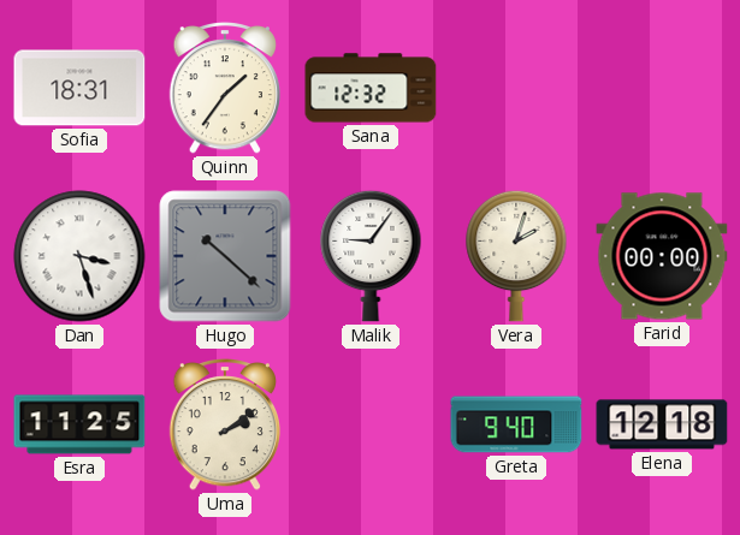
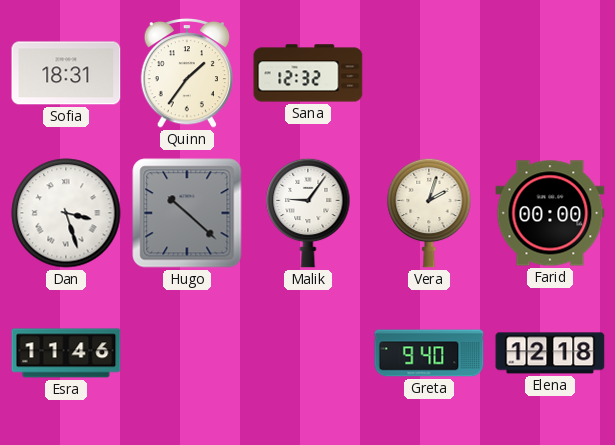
Esra: 11:25 -> 11:46
Uma: 2:09 -> none
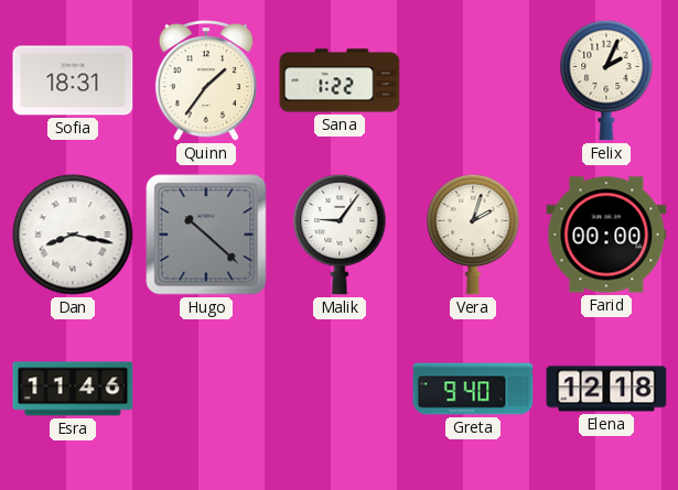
Sana: 12:32 -> 1:22
Felix: none -> 2:04
Dan: 3:27 -> 8:17
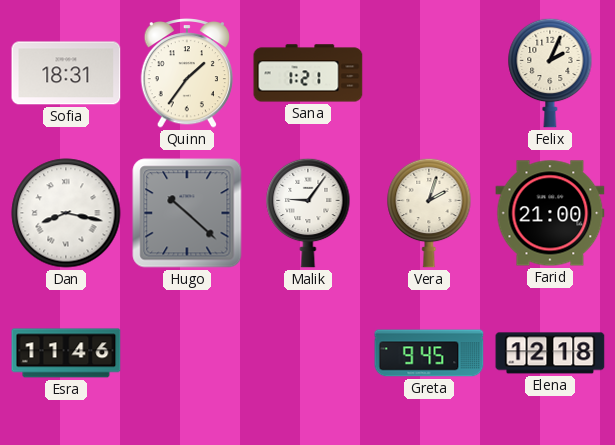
Sana: 1:22 -> 1:21
Farid: 00:00 -> 21:00
Greta: 9:40 -> 9:45
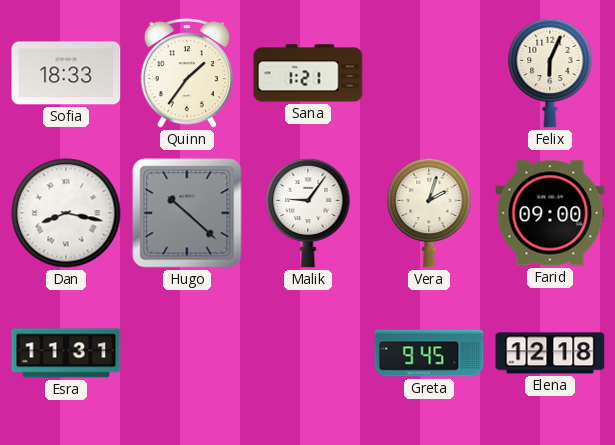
Sofia: 18:31 -> 18:33
Felix: 2:04 -> 6:04
Farid: 21:00 -> 09:00
Esra: 11:46 -> 11:31
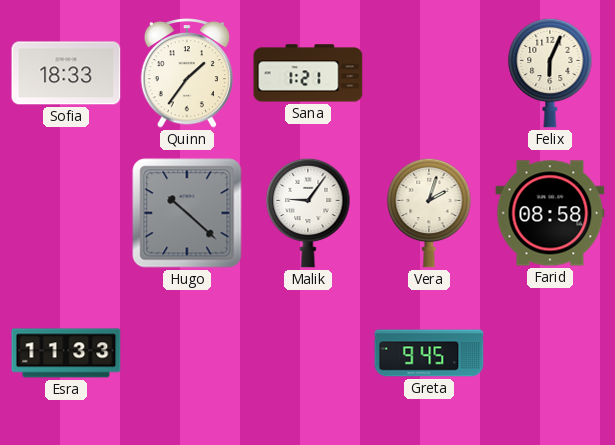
Dan: 8:17 -> none
Farid: 09:00 -> 08:58
Esra: 11:31 -> 11:33
Elena: 12:18 -> none
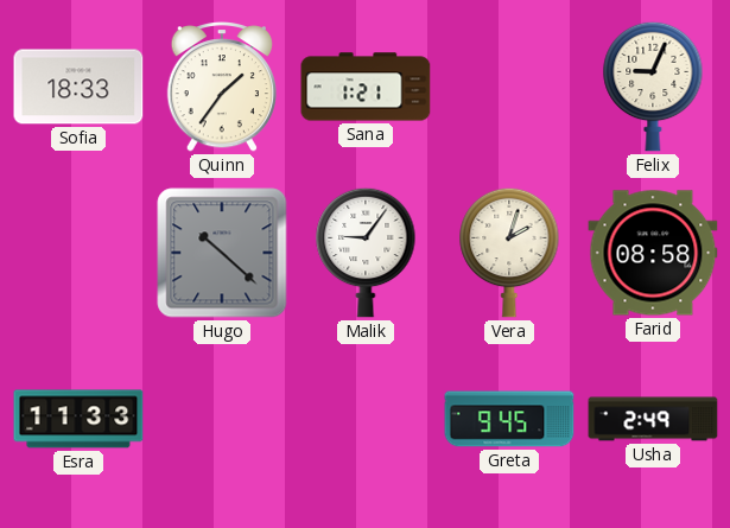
Felix: 6:04 -> 9:04
Usha: none -> 2:49
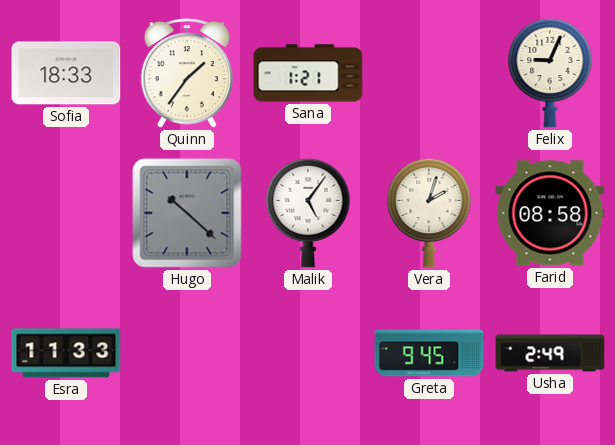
Malik: 9:06 -> 5:06
